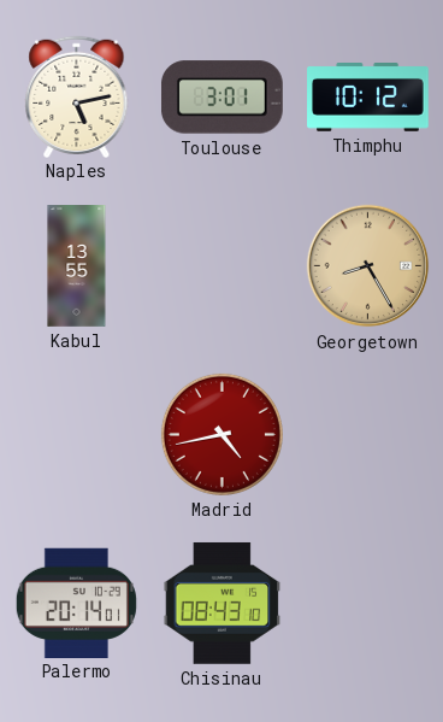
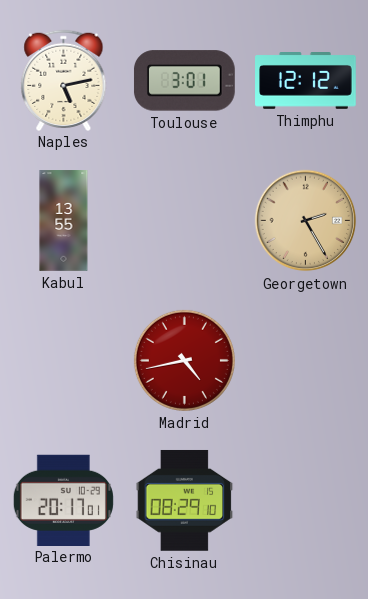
Thimphu: 10:12 -> 12:12
Georgetown: 8:25 -> 2:25
Palermo: 20:14 -> 20:17
Chisinau: 08:43 -> 08:29
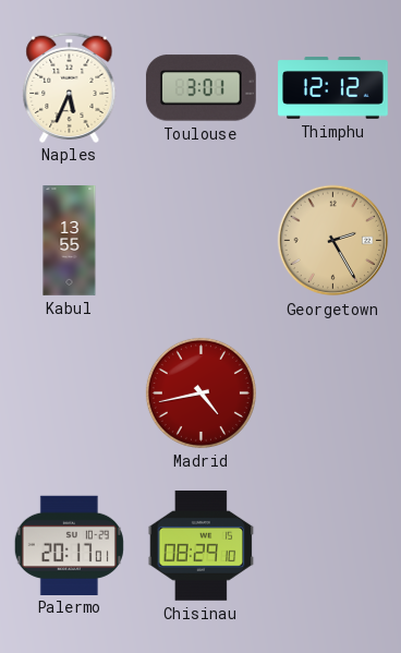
Naples: 5:13 -> 5:34
